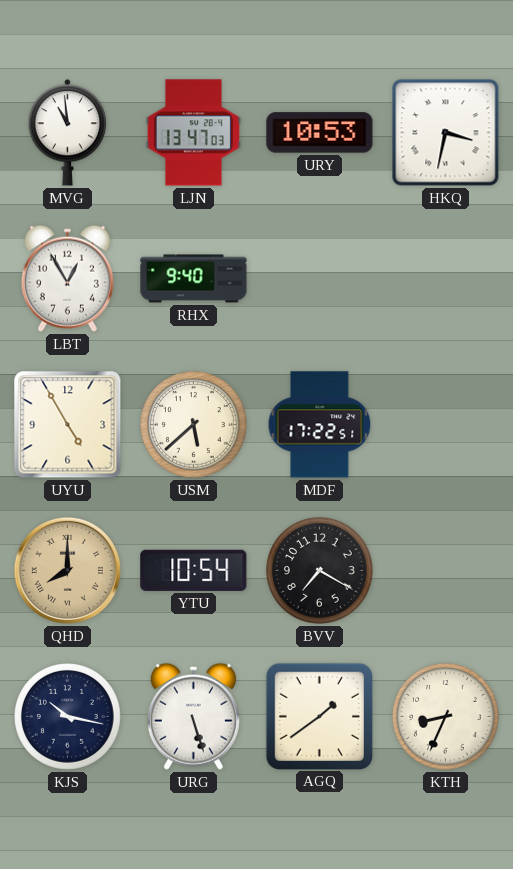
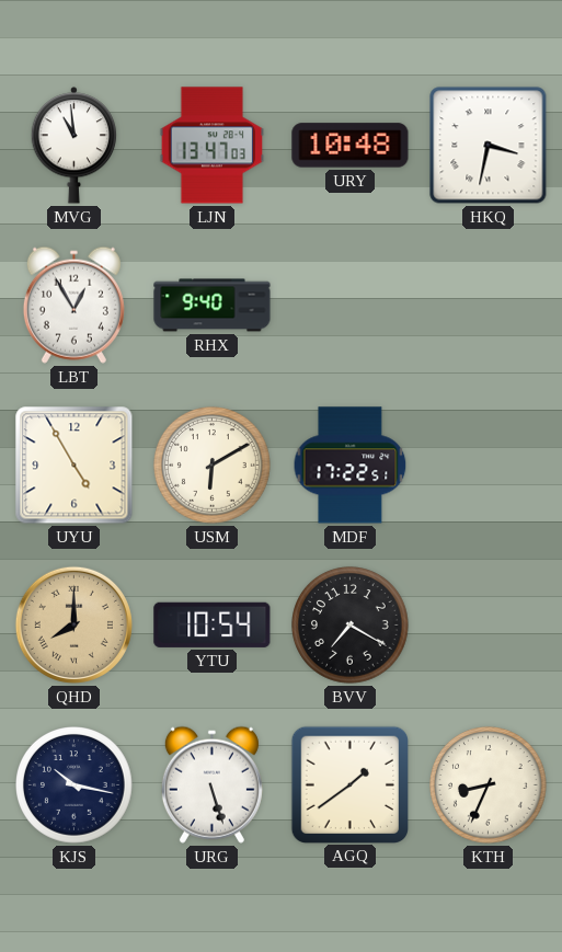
URY: 10:53 -> 10:48
USM: 5:38 -> 6:10
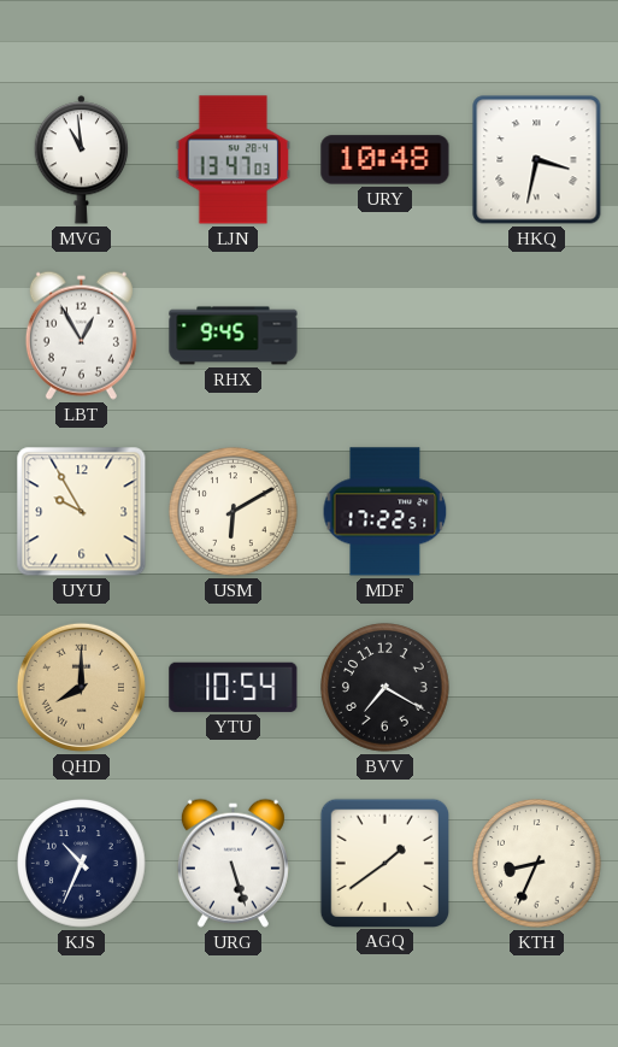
RHX: 9:40 -> 9:45
UYU: 4:55 -> 9:55
KJS: 10:17 -> 10:34
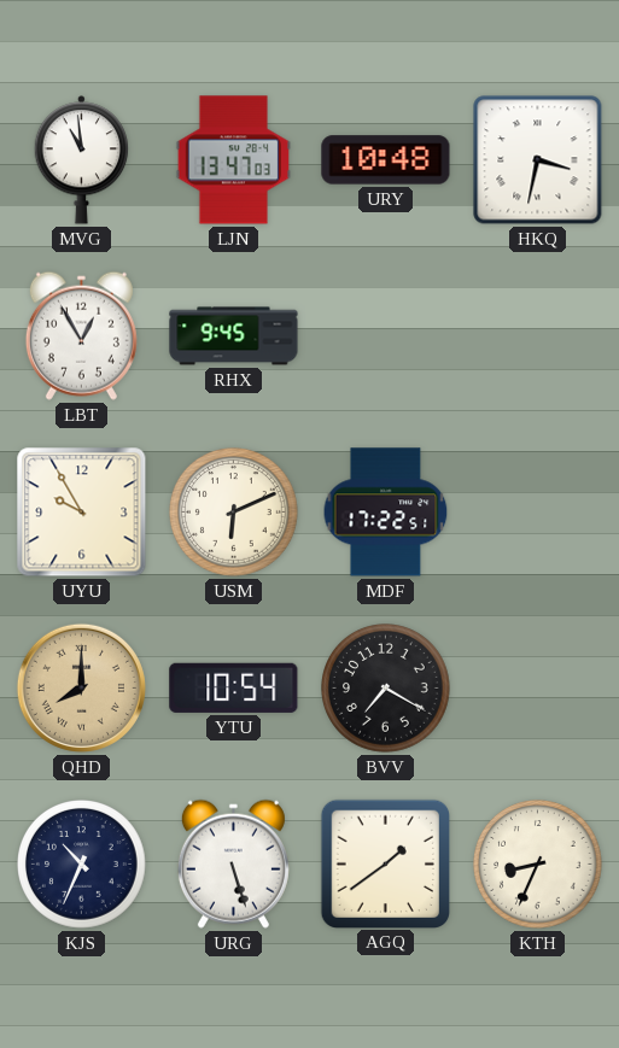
USM: 6:10 -> 6:11
